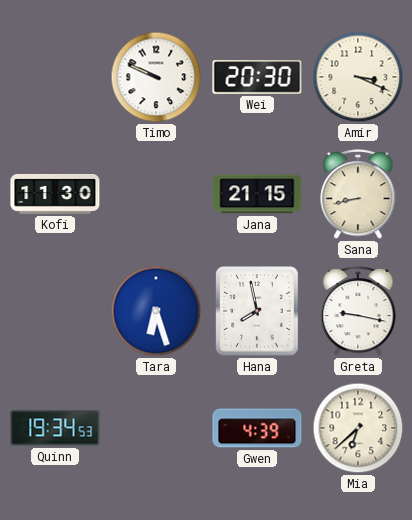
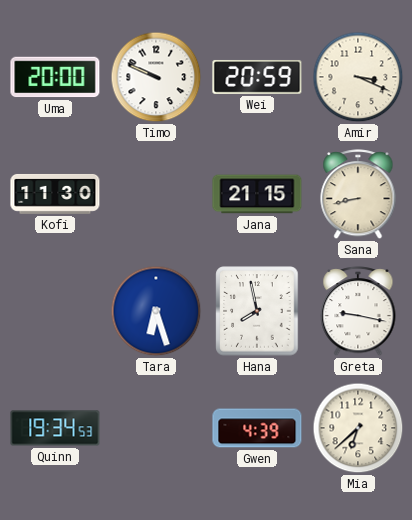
Uma: none -> 20:00
Wei: 20:30 -> 20:59
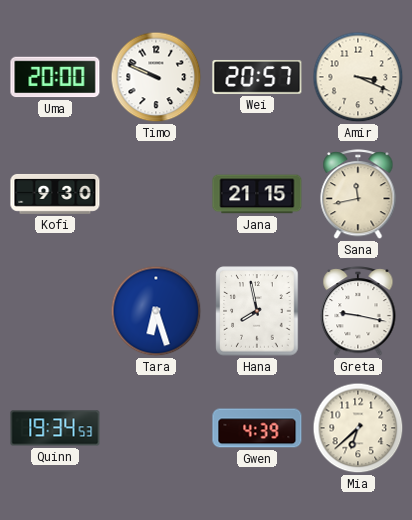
Wei: 20:59 -> 20:57
Kofi: 11:30 -> 9:30
Sana: 8:43 -> 11:43
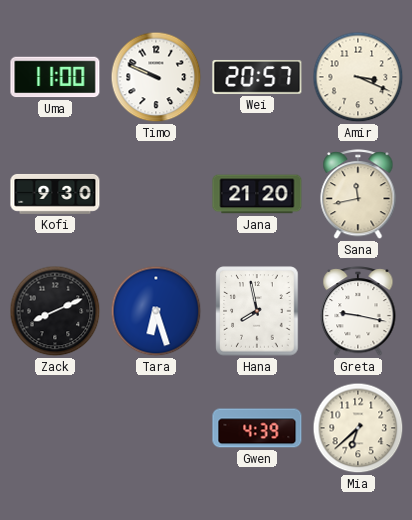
Uma: 20:00 -> 11:00
Jana: 21:15 -> 21:20
Zack: none -> 8:11
Quinn: 19:34 -> none
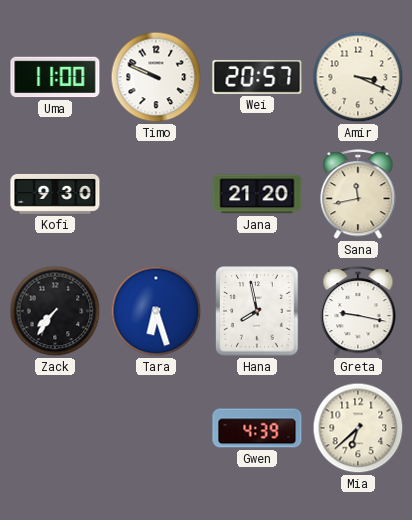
Zack: 8:11 -> 7:36
